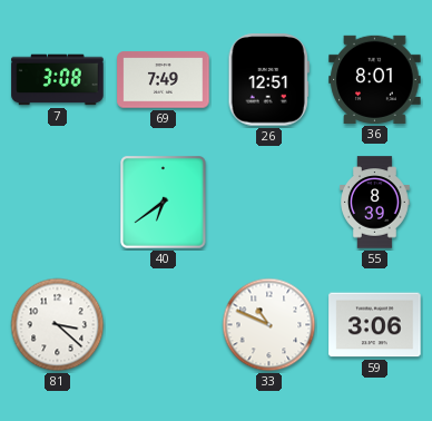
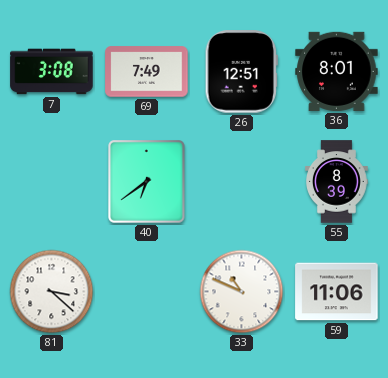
59: 3:06 -> 11:06
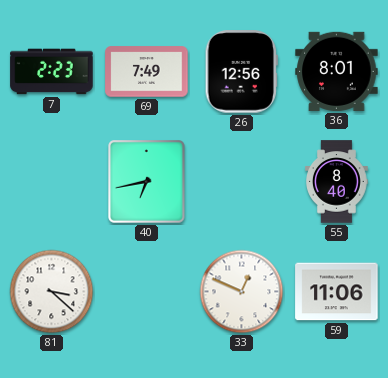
7: 3:08 -> 2:23
26: 12:51 -> 12:56
40: 6:39 -> 6:43
55: 8:39 -> 8:40
33: 10:49 -> 12:49
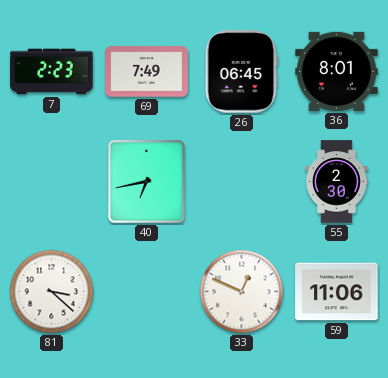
26: 12:56 -> 06:45
55: 8:40 -> 2:30
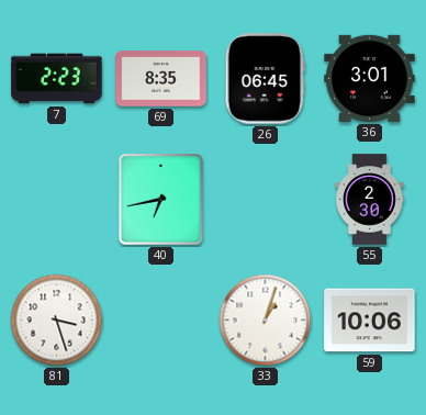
69: 7:49 -> 8:35
36: 8:01 -> 3:01
81: 3:22 -> 3:27
33: 12:49 -> 1:03
59: 11:06 -> 10:06
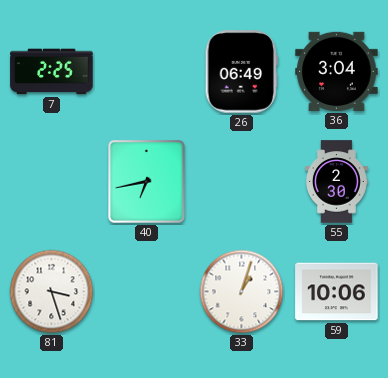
7: 2:23 -> 2:25
69: 8:35 -> none
26: 06:45 -> 06:49
36: 3:01 -> 3:04
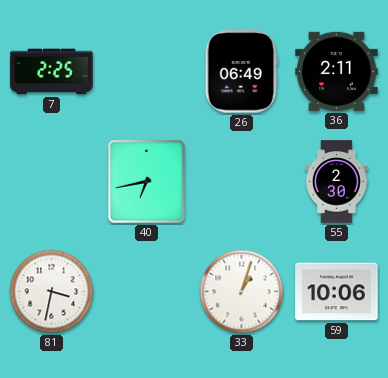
36: 3:04 -> 2:11
81: 3:27 -> 3:32
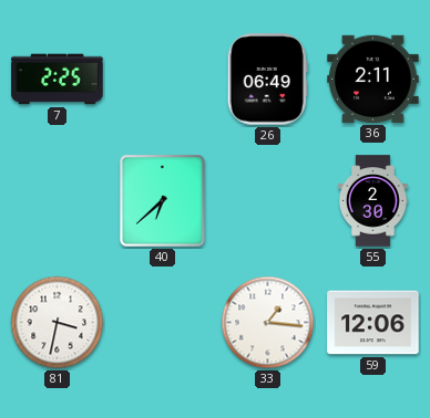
40: 6:43 -> 6:38
33: 1:03 -> 1:16
59: 10:06 -> 12:06
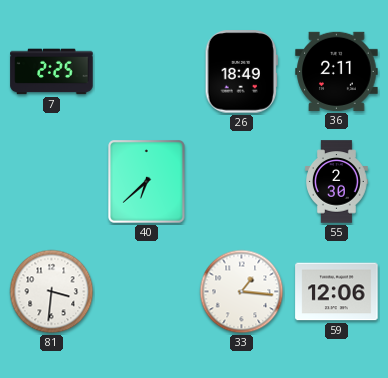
26: 06:49 -> 18:49
81: 3:32 -> 3:31
